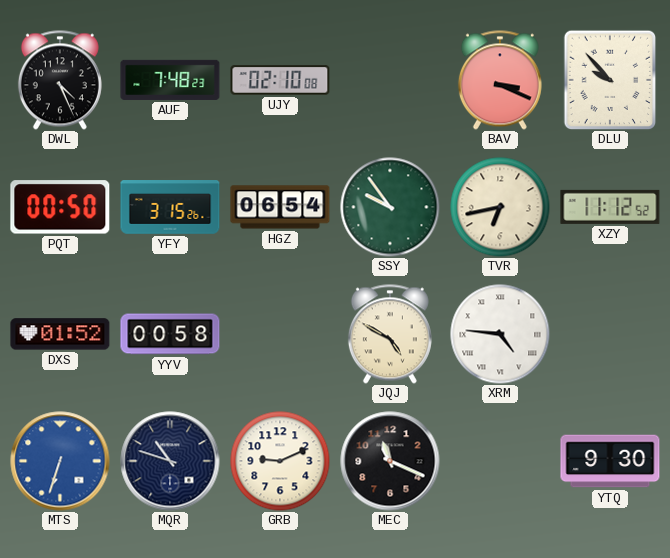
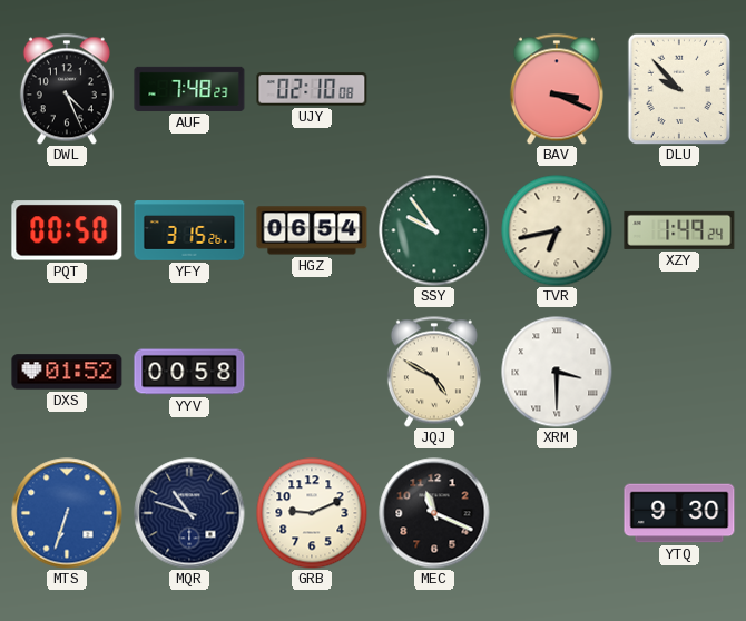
XZY: 11:12 -> 1:49
XRM: 4:46 -> 3:30
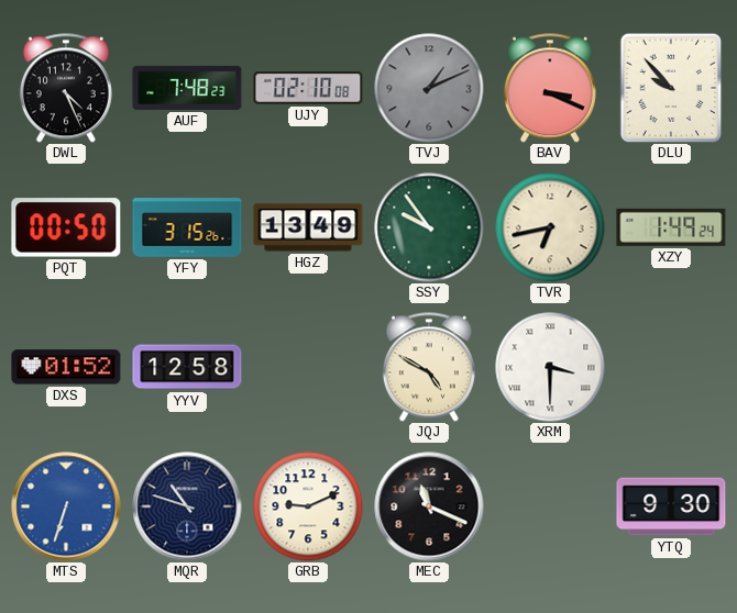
TVJ: none -> 1:11
HGZ: 06:54 -> 13:49
YYV: 00:58 -> 12:58
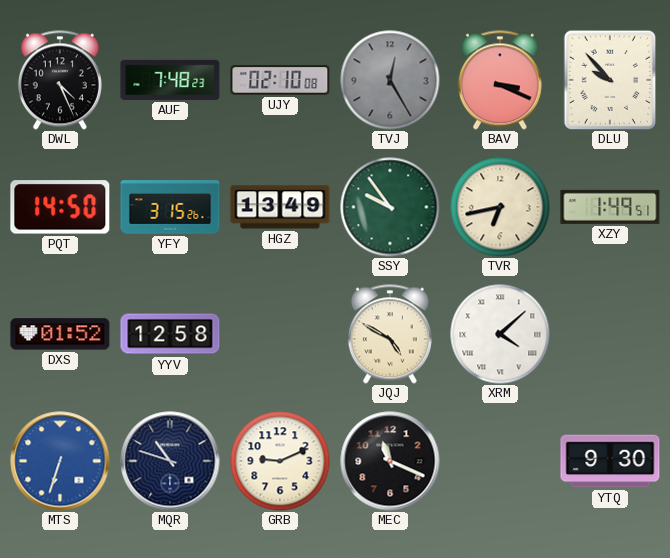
TVJ: 1:11 -> 12:25
PQT: 00:50 -> 14:50
XZY: 1:49:24 -> 1:49:51
XRM: 3:30 -> 4:08
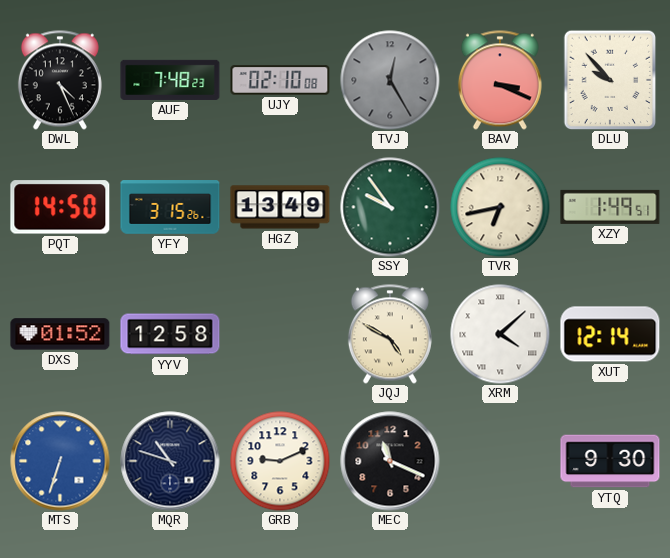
XUT: none -> 12:14
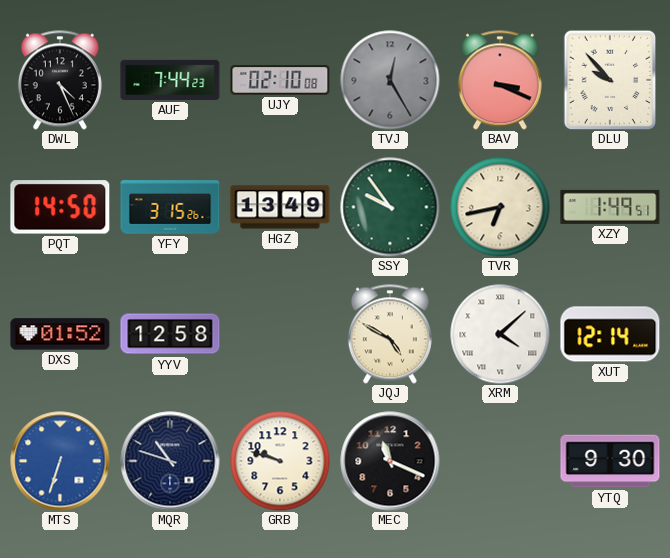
AUF: 7:48 -> 7:44
GRB: 9:11 -> 9:48
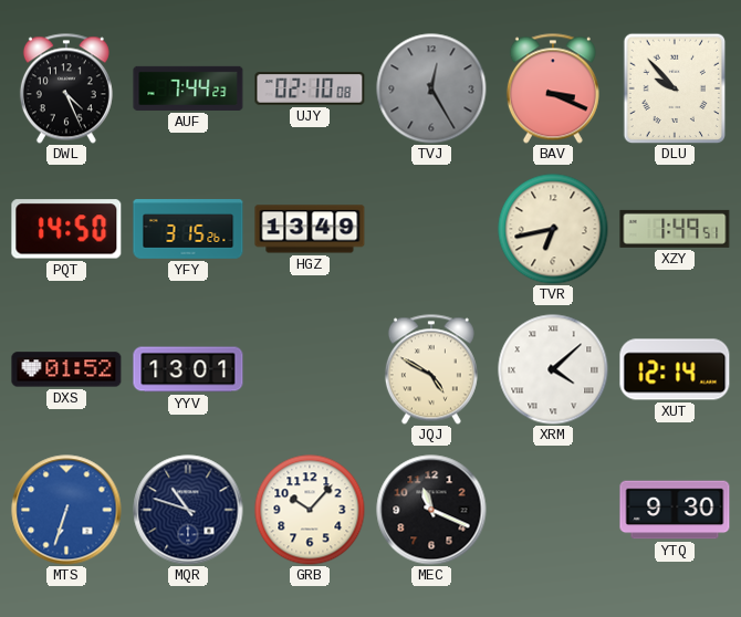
SSY: 9:54 -> none
YYV: 12:58 -> 13:01
GRB: 9:48 -> 10:07
